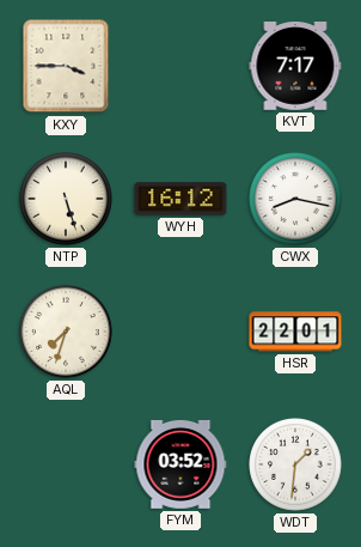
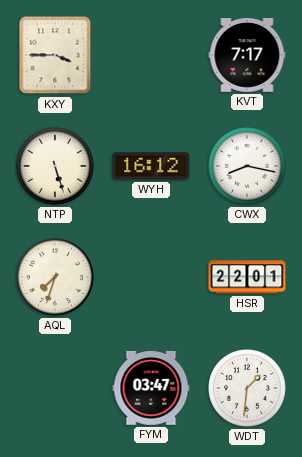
FYM: 03:52 -> 03:47
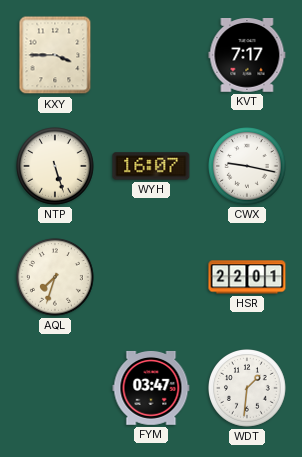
WYH: 16:12 -> 16:07
CWX: 8:17 -> 9:17
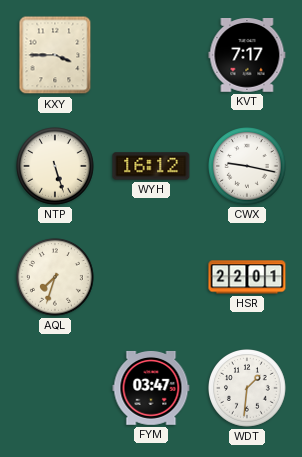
WYH: 16:07 -> 16:12
